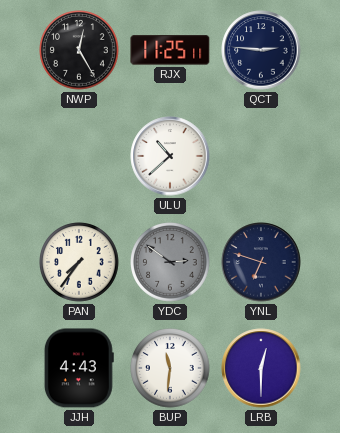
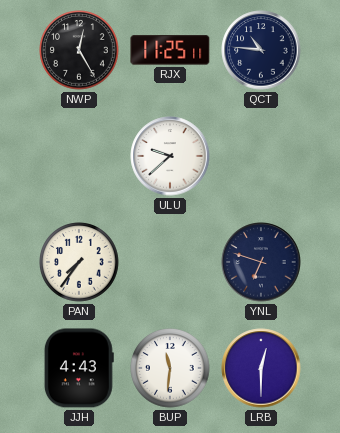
QCT: 2:46 -> 10:46
ULU: 10:38 -> 9:38
YDC: 2:51 -> none
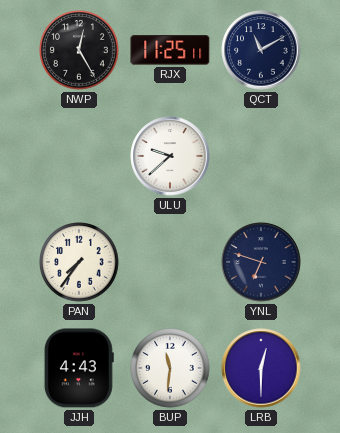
QCT: 10:46 -> 11:10
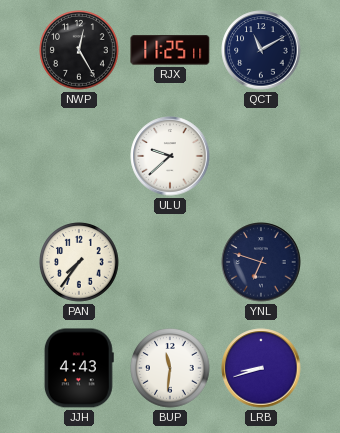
LRB: 12:30 -> 8:42
